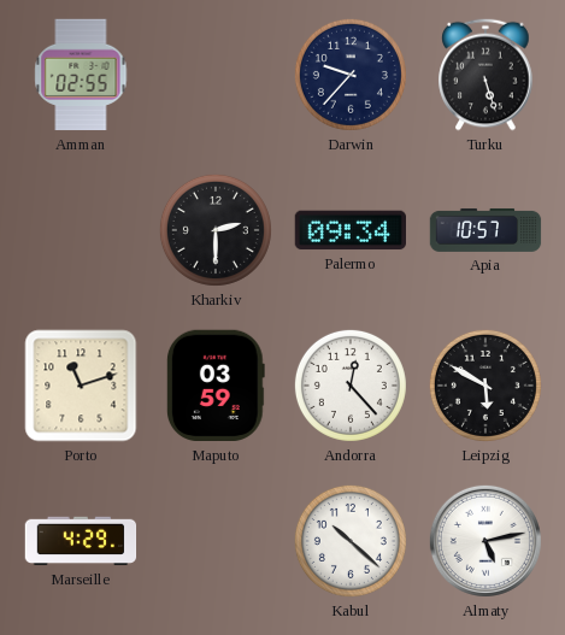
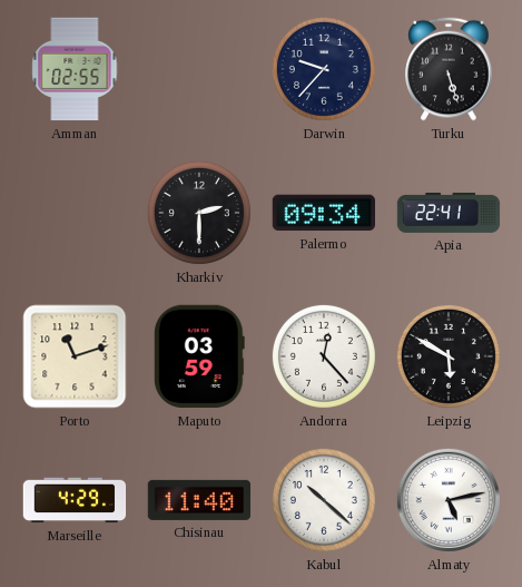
Apia: 10:57 -> 22:41
Chisinau: none -> 11:40
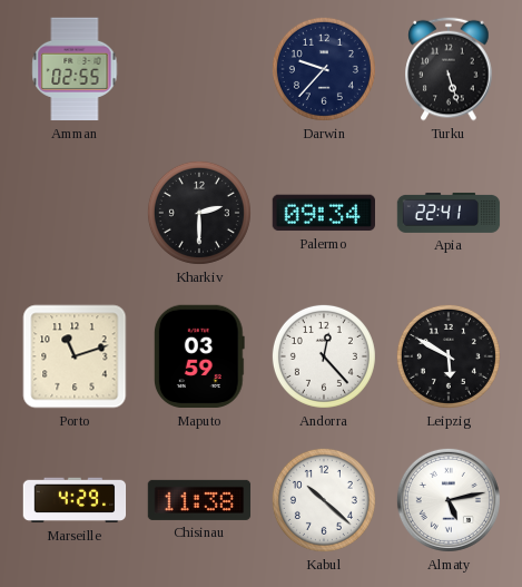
Chisinau: 11:40 -> 11:38
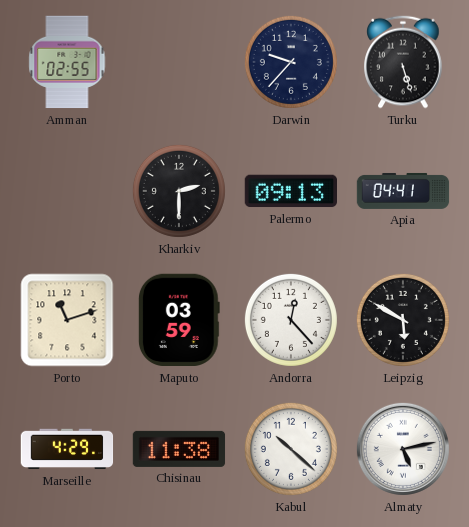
Palermo: 09:34 -> 09:13
Apia: 22:41 -> 04:41
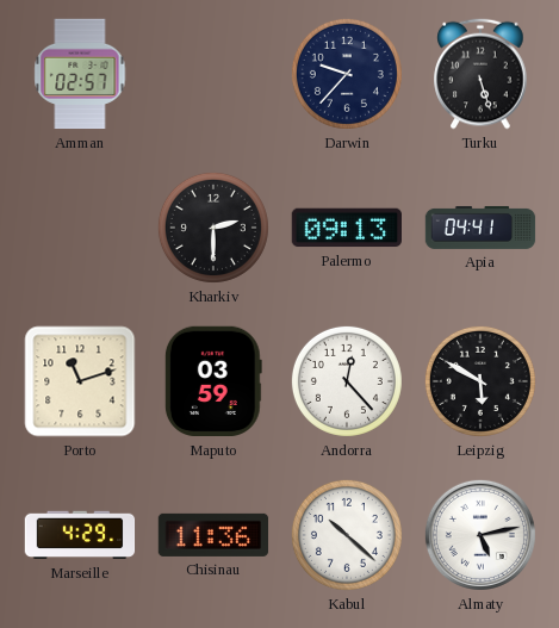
Amman: 02:55 -> 02:57
Chisinau: 11:38 -> 11:36
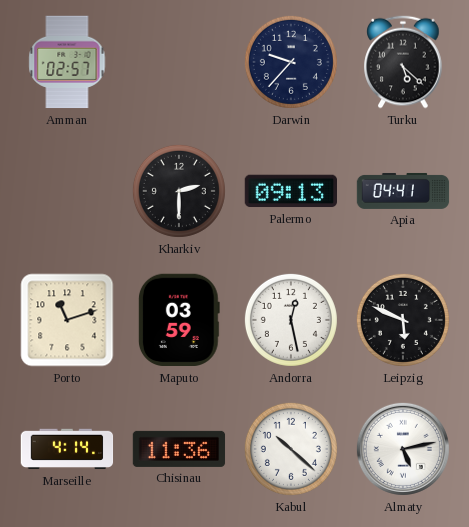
Turku: 5:27 -> 5:22
Andorra: 12:23 -> 12:28
Leipzig: 5:50 -> 5:49
Marseille: 4:29 -> 4:14
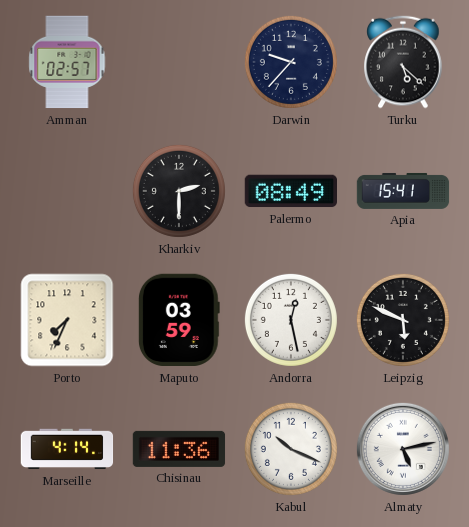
Palermo: 09:13 -> 08:49
Apia: 04:41 -> 15:41
Porto: 11:12 -> 7:34
Kabul: 10:22 -> 10:19
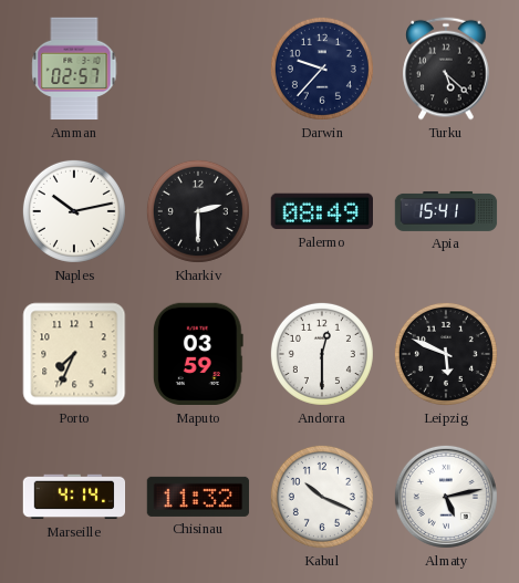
Naples: none -> 10:13
Andorra: 12:28 -> 12:30
Chisinau: 11:36 -> 11:32
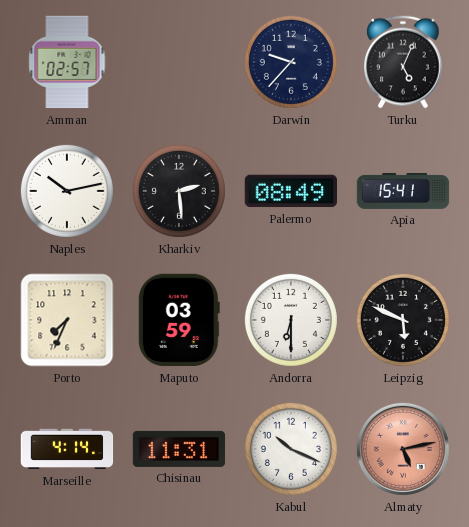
Turku: 5:22 -> 5:04
Kharkiv: 2:30 -> 2:29
Andorra: 12:30 -> 6:30
Chisinau: 11:32 -> 11:31
Almaty dial: white -> salmon
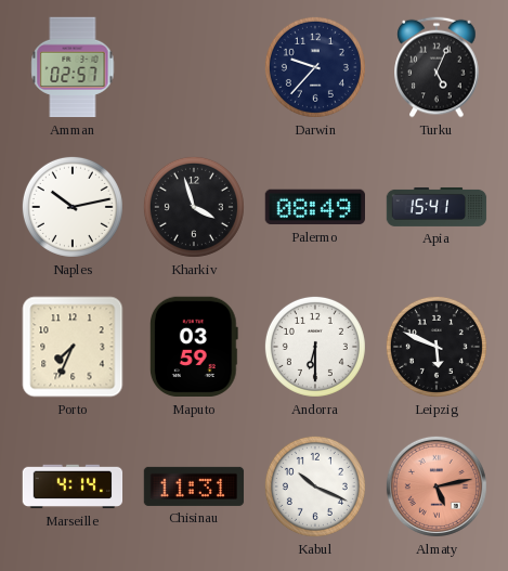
Kharkiv: 2:29 -> 3:57
